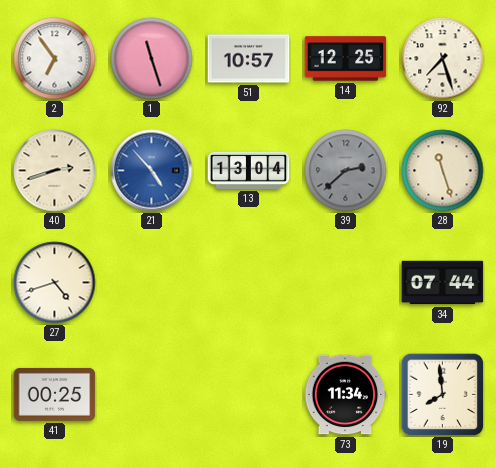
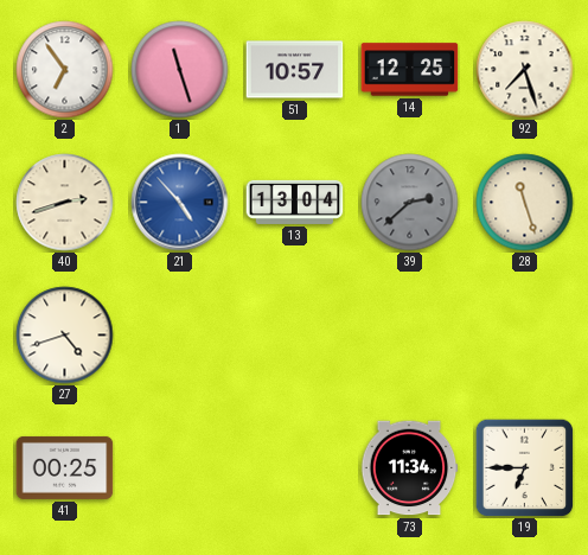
34: 07:44 -> none
19: 7:59 -> 6:45
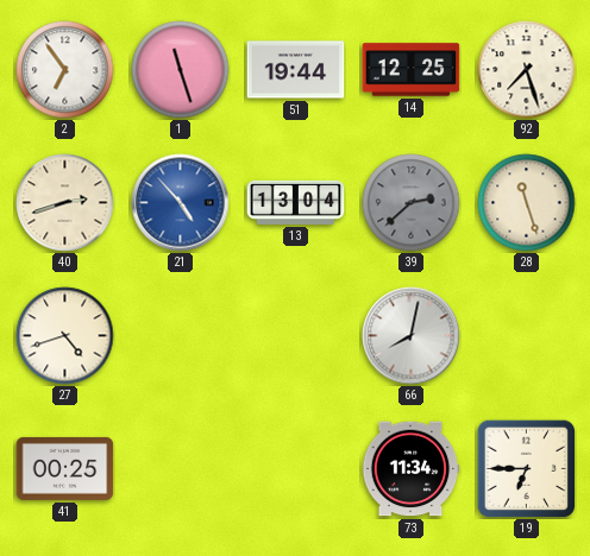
51: 10:57 -> 19:44
66: none -> 8:02
